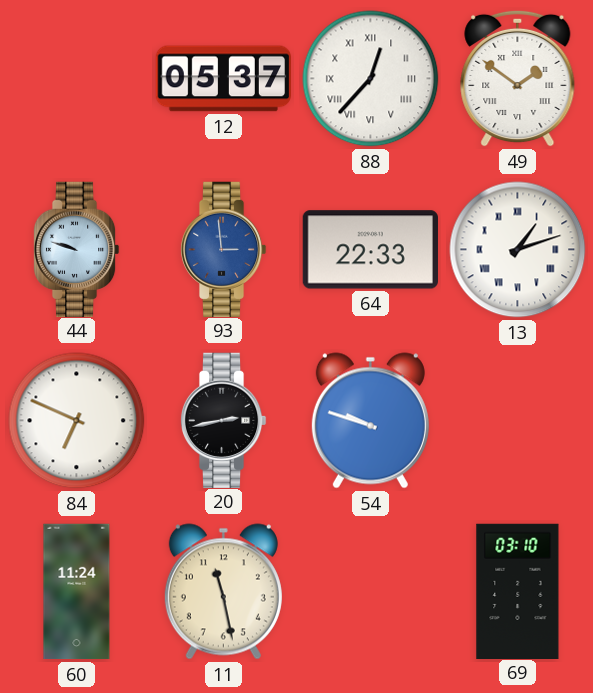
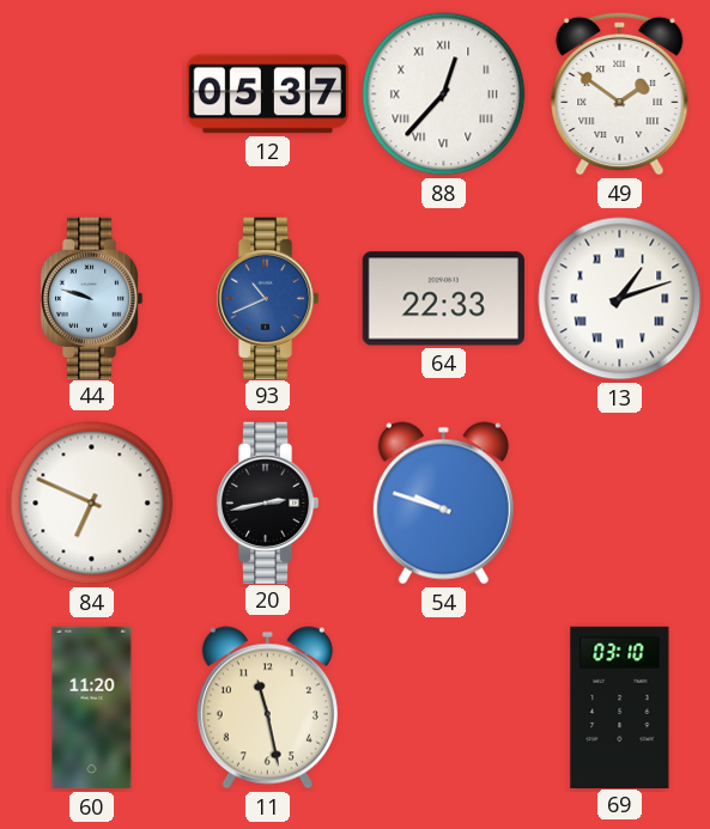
93: 2:59 -> 10:41
60: 11:24 -> 11:20
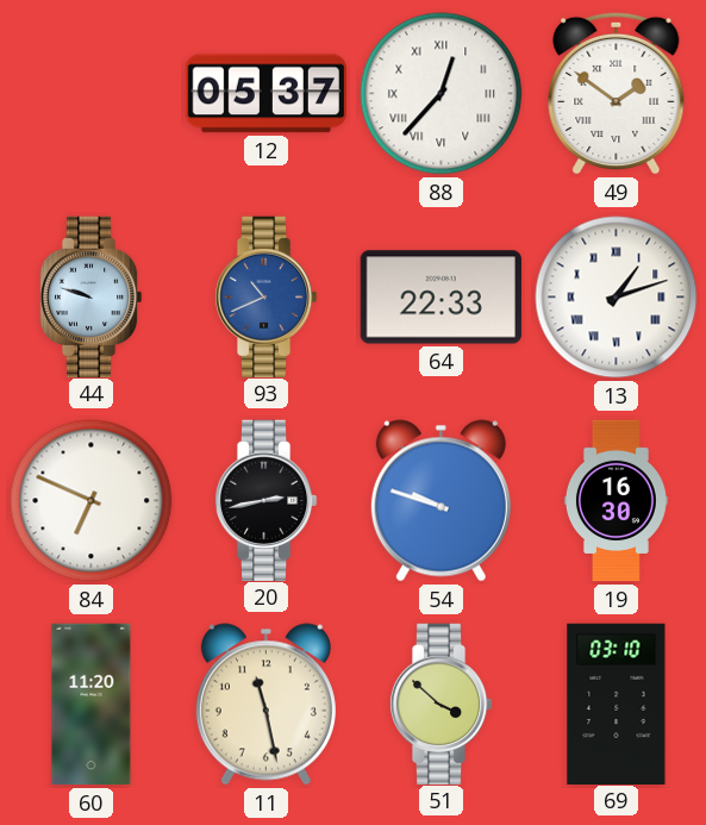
19: none -> 16:30
51: none -> 3:52
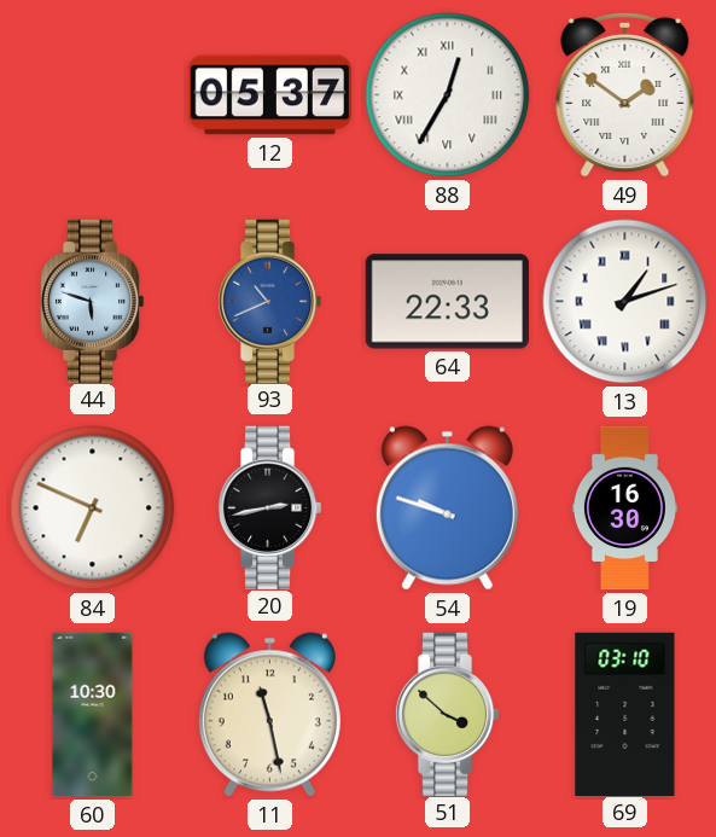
88: 12:37 -> 12:35
44: 9:48 -> 5:48
60: 11:20 -> 10:30
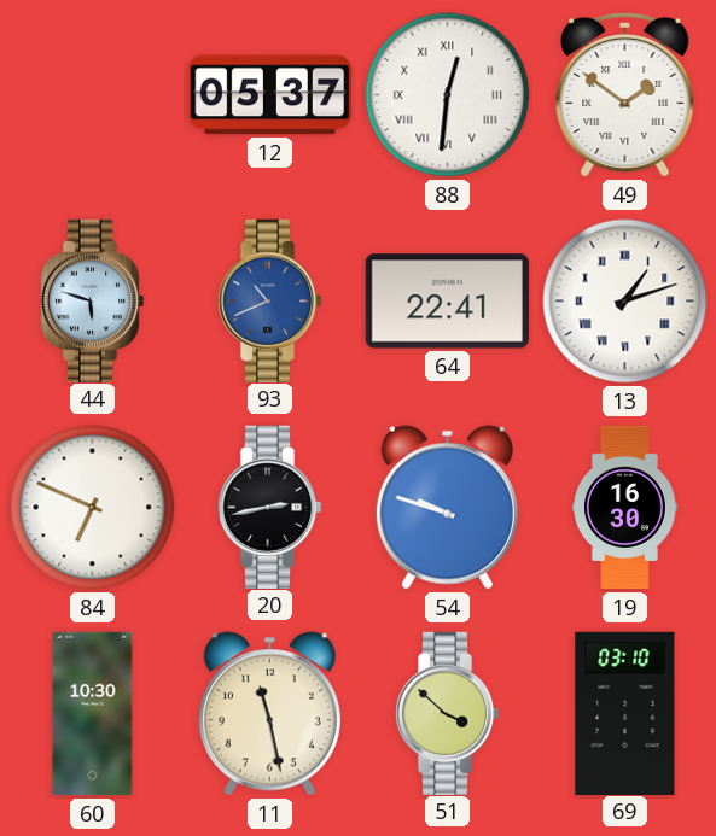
88: 12:35 -> 12:31
64: 22:33 -> 22:41
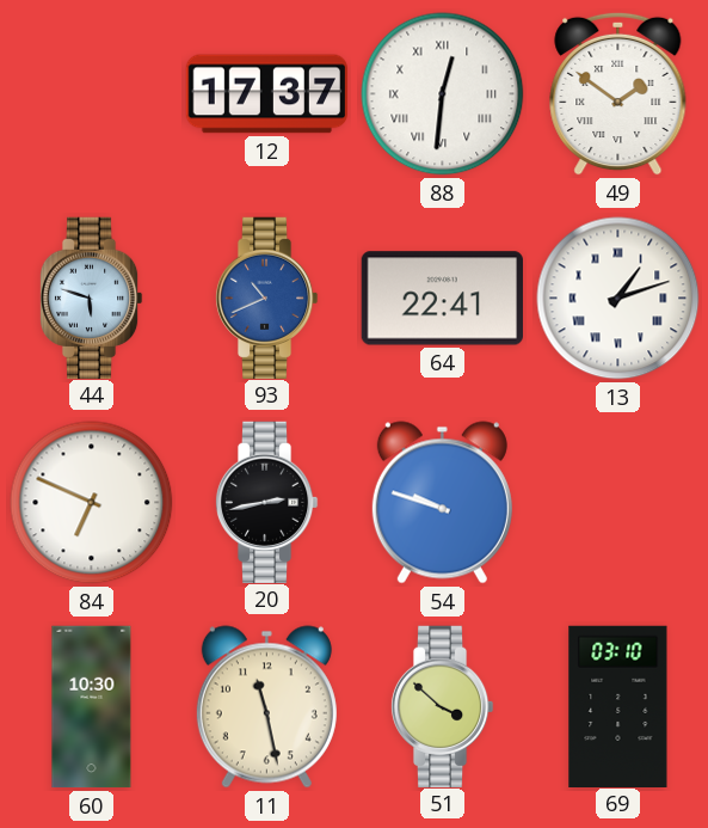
12: 05:37 -> 17:37
19: 16:30 -> none
